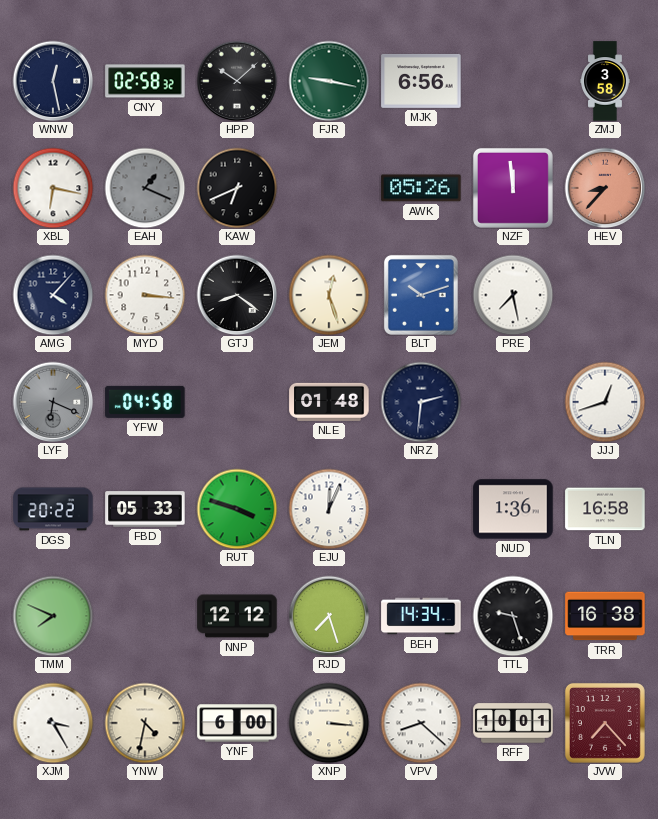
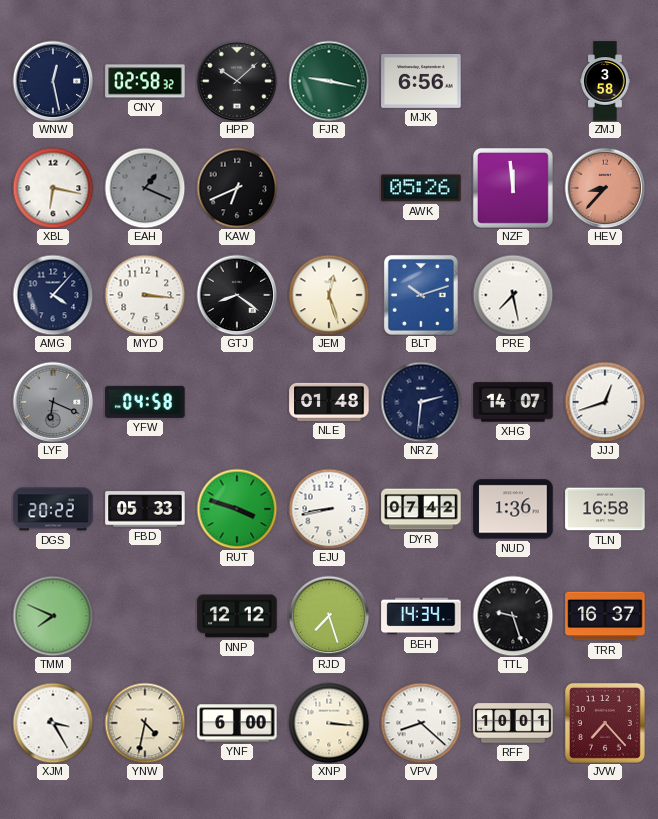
XHG: none -> 14:07
EJU: 12:04 -> 8:43
DYR: none -> 07:42
TRR: 16:38 -> 16:37
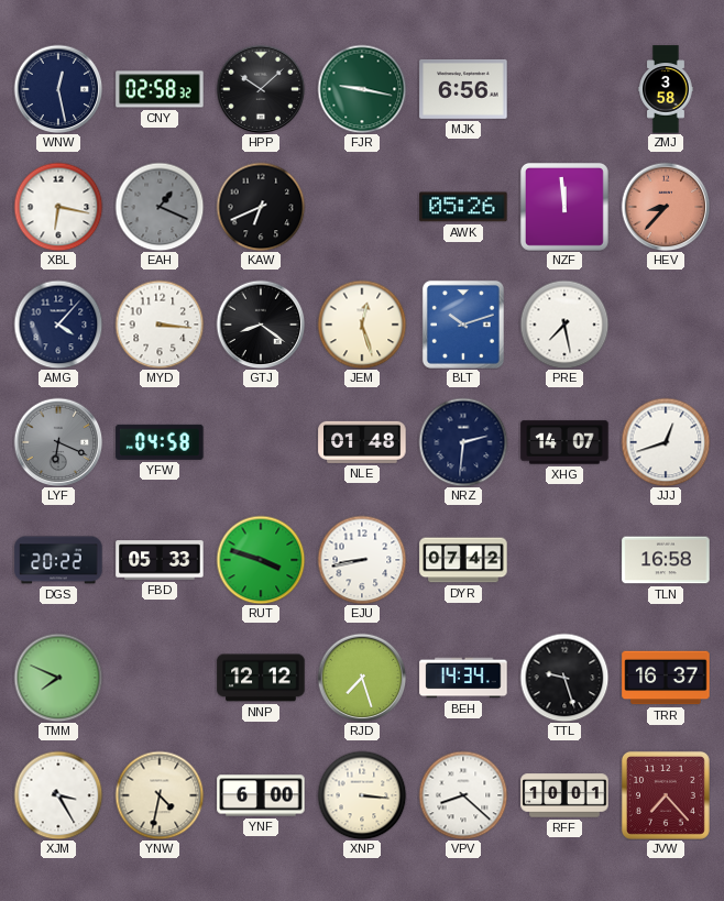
NUD: 1:36 -> none
